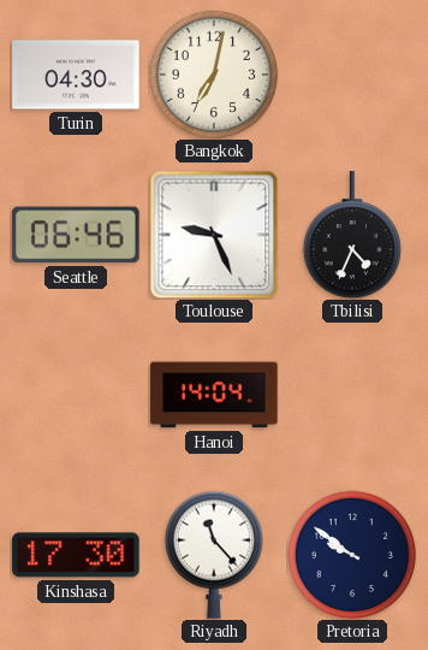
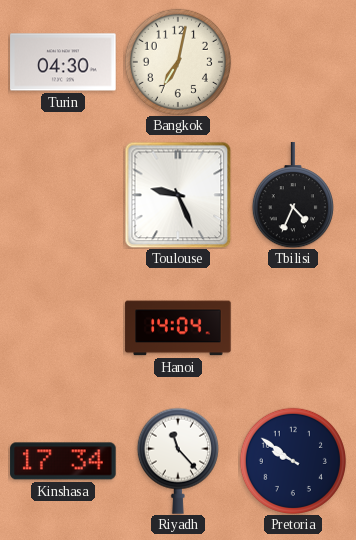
Seattle: 06:46 -> none
Kinshasa: 17:30 -> 17:34
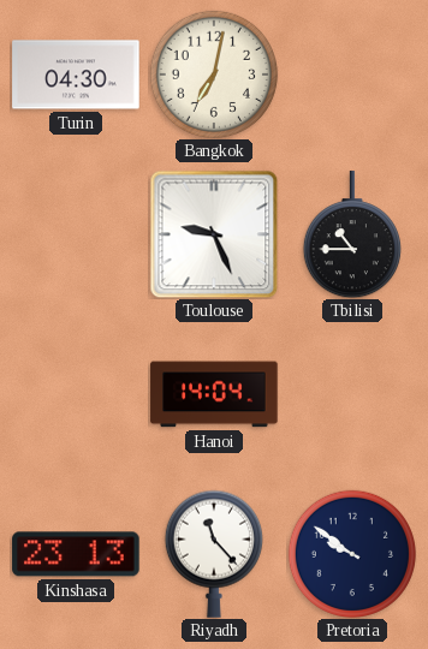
Tbilisi: 4:34 -> 10:45
Kinshasa: 17:34 -> 23:13
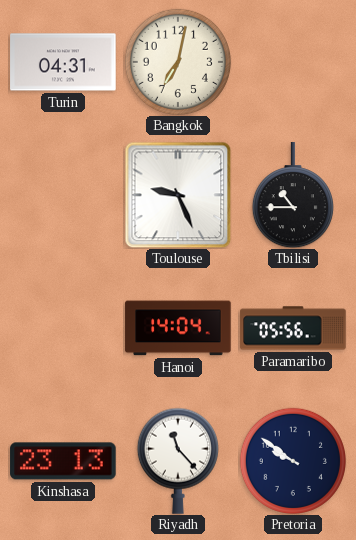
Turin: 04:30 -> 04:31
Paramaribo: none -> 05:56
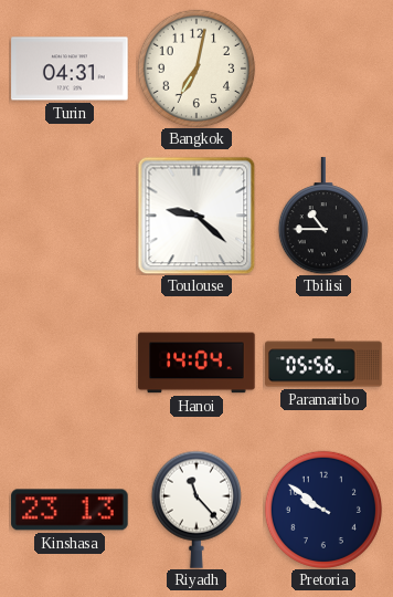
Toulouse: 9:26 -> 9:22
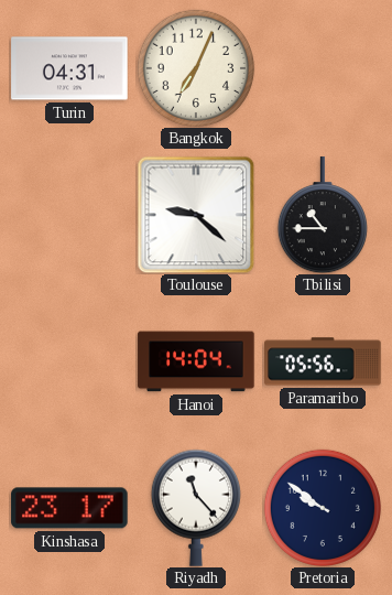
Bangkok: 7:02 -> 7:04
Kinshasa: 23:13 -> 23:17
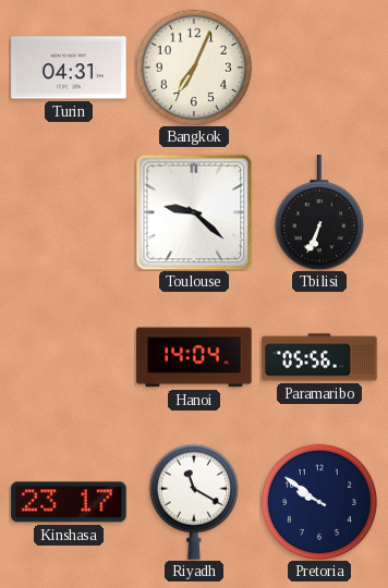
Tbilisi: 10:45 -> 6:34
Riyadh: 11:23 -> 11:20
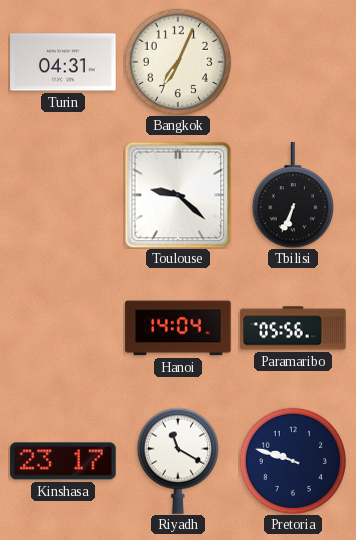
Pretoria: 9:51 -> 9:48
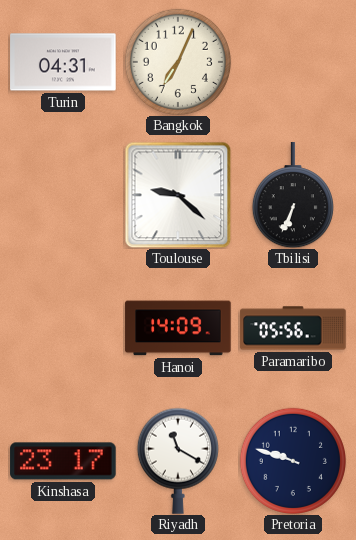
Hanoi: 14:04 -> 14:09
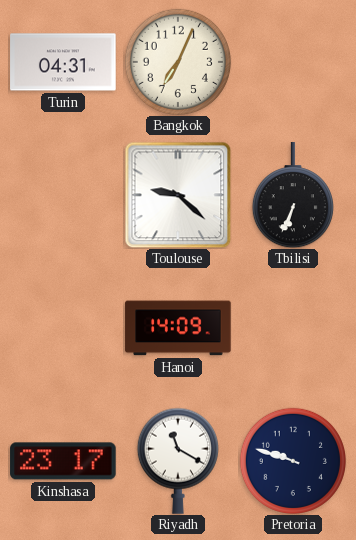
Paramaribo: 05:56 -> none
